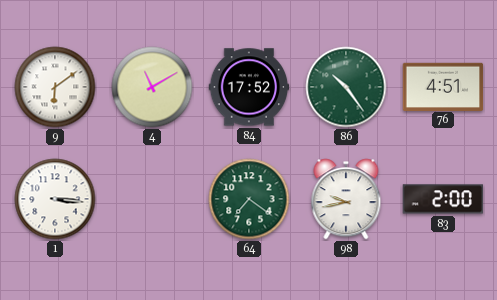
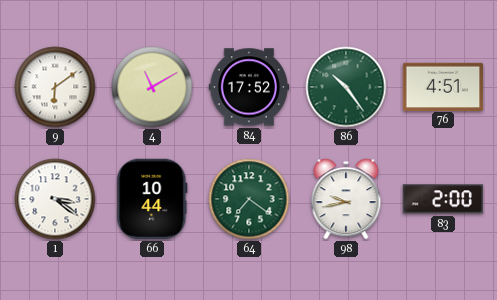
1: 3:16 -> 3:21
66: none -> 10:44
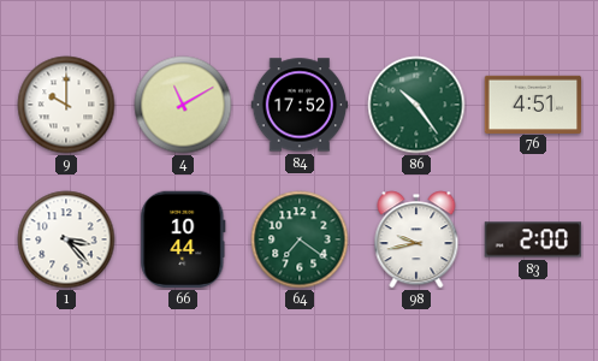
9: 6:09 -> 10:00
1: 3:21 -> 3:23
